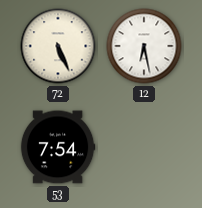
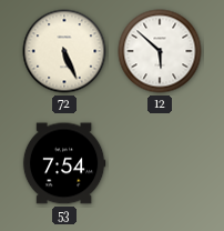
12: 6:28 -> 5:52
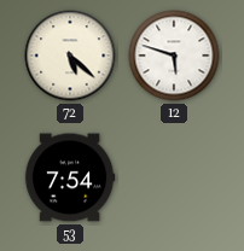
72: 5:26 -> 5:22
12: 5:52 -> 5:48
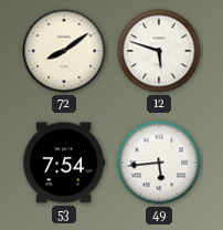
72: 5:22 -> 8:09
49: none -> 5:44
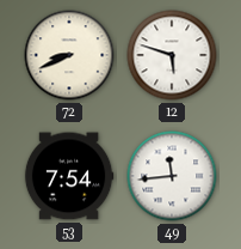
72: 8:09 -> 8:41
49: 5:44 -> 11:44
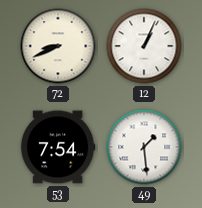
12: 5:48 -> 1:04
49: 11:44 -> 1:29
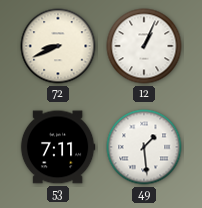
53: 7:54 -> 7:11
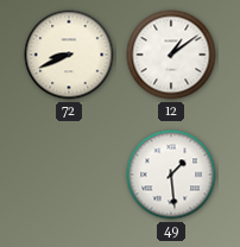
12: 1:04 -> 1:09
53: 7:11 -> none
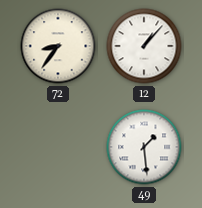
72: 8:41 -> 8:36
12: 1:09 -> 1:07
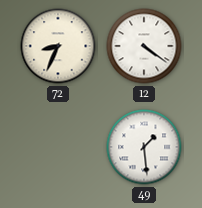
72: 8:36 -> 8:34
12: 1:07 -> 4:21
